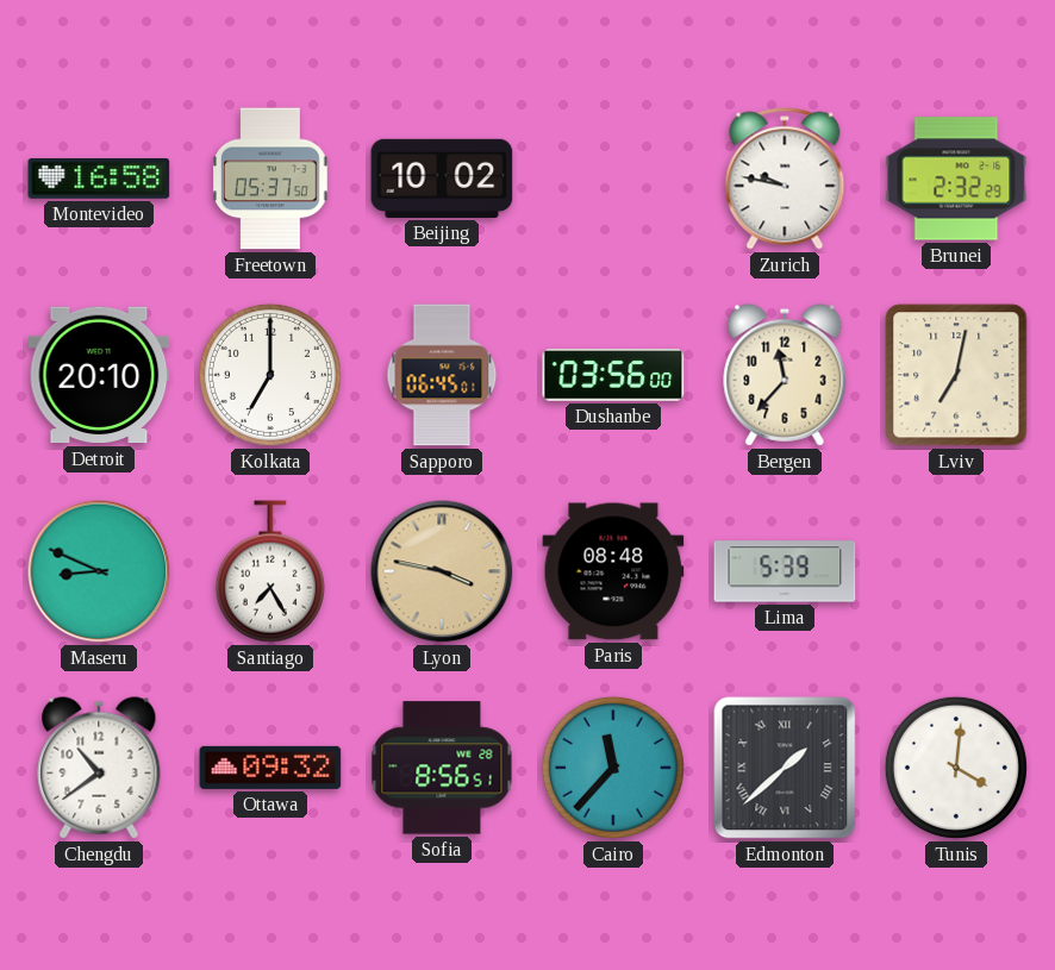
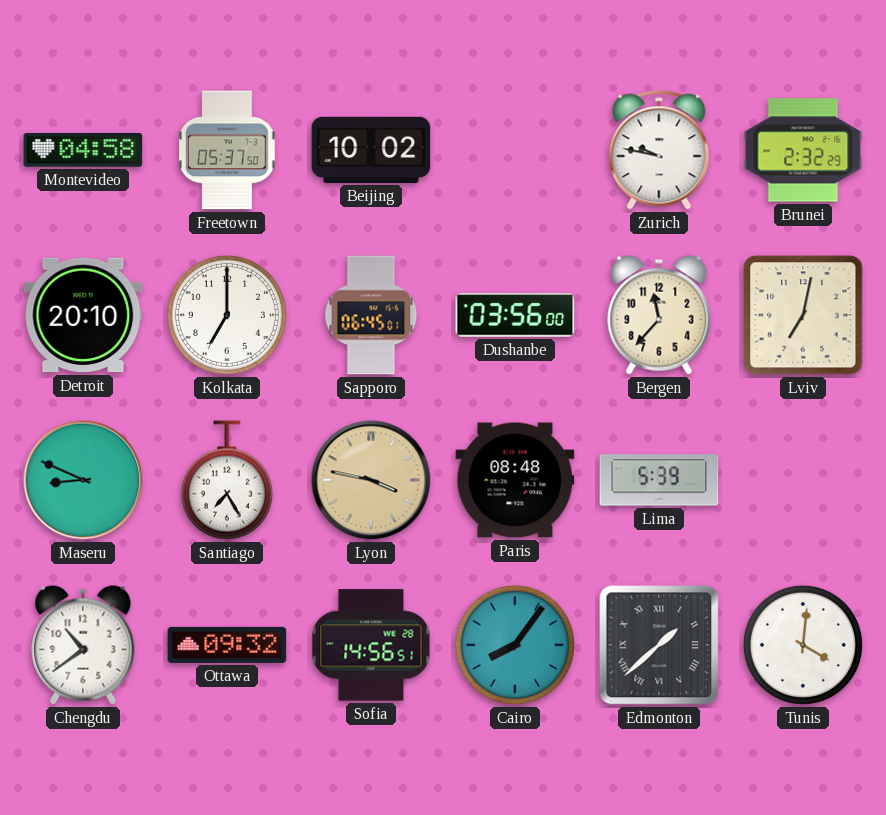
Montevideo: 16:58 -> 04:58
Sofia: 8:56 -> 14:56
Cairo: 11:37 -> 8:06
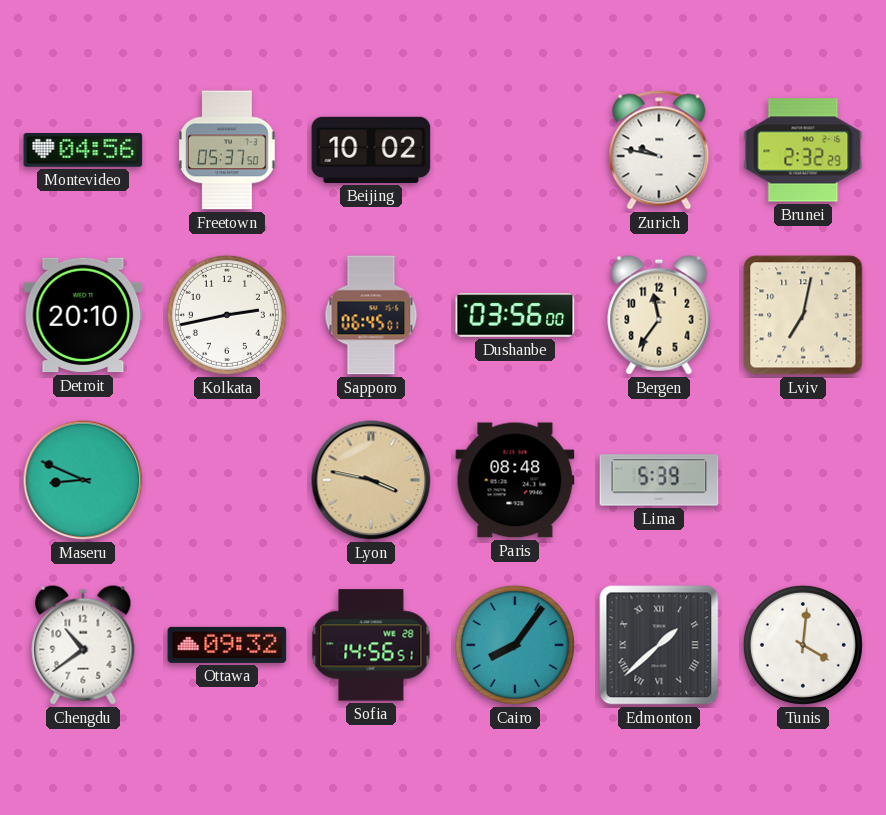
Montevideo: 04:58 -> 04:56
Kolkata: 7:00 -> 2:43
Bergen: 11:37 -> 11:36
Santiago: 7:25 -> none
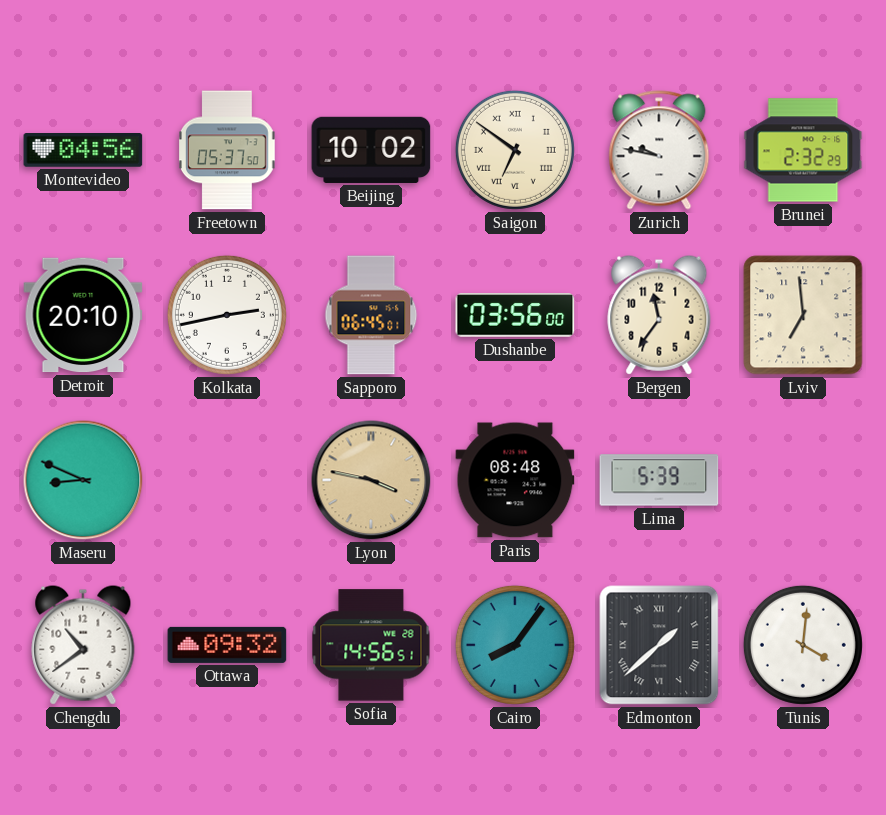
Saigon: none -> 6:51
Lviv: 7:02 -> 6:59
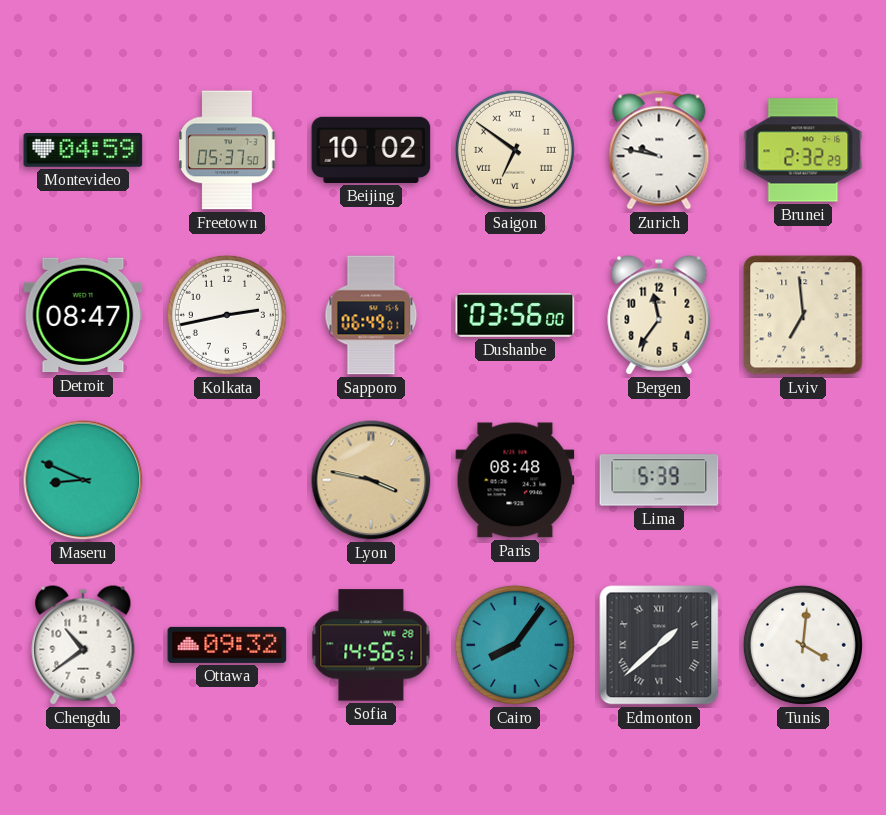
Montevideo: 04:56 -> 04:59
Detroit: 20:10 -> 08:47
Sapporo: 06:45 -> 06:49
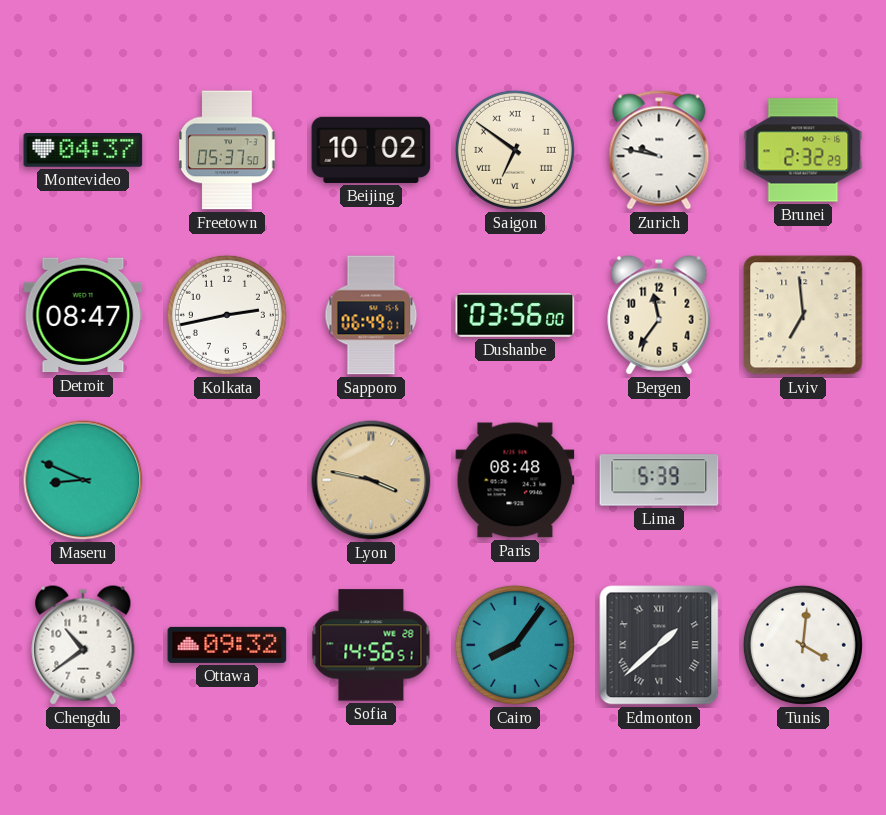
Montevideo: 04:59 -> 04:37
